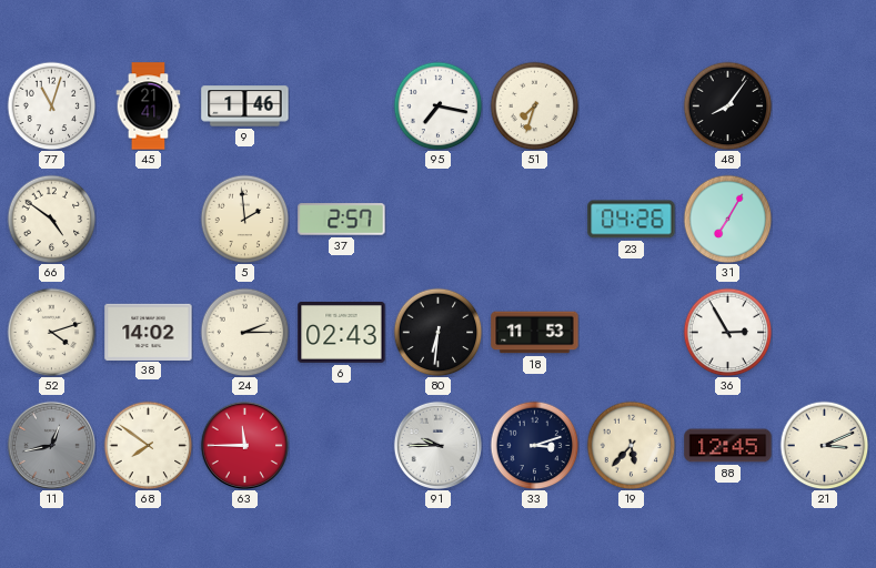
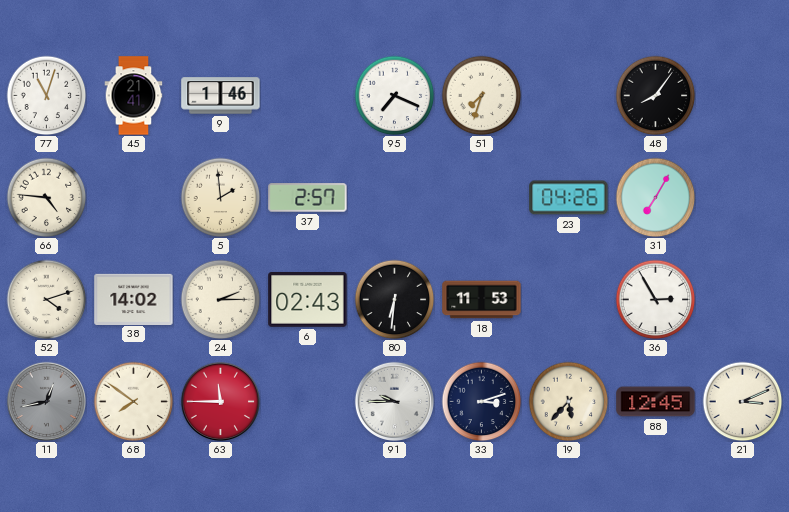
95: 7:17 -> 7:19
66: 4:51 -> 4:46
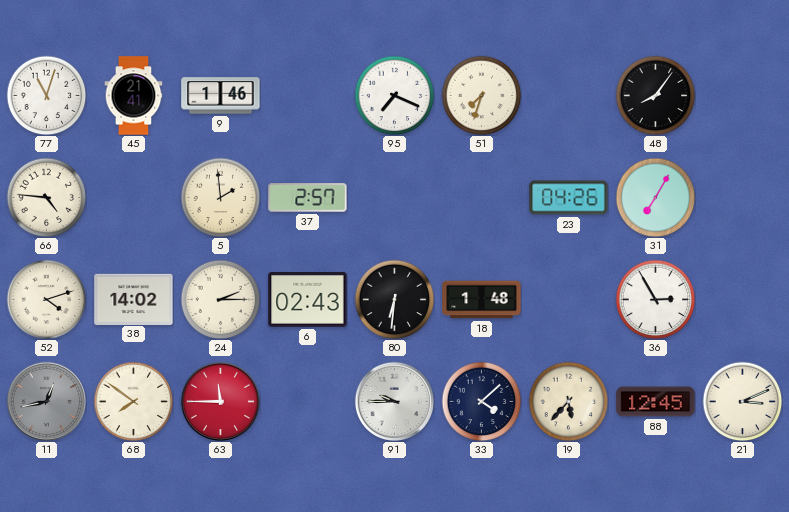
18: 11:53 -> 1:48
33: 3:12 -> 4:08
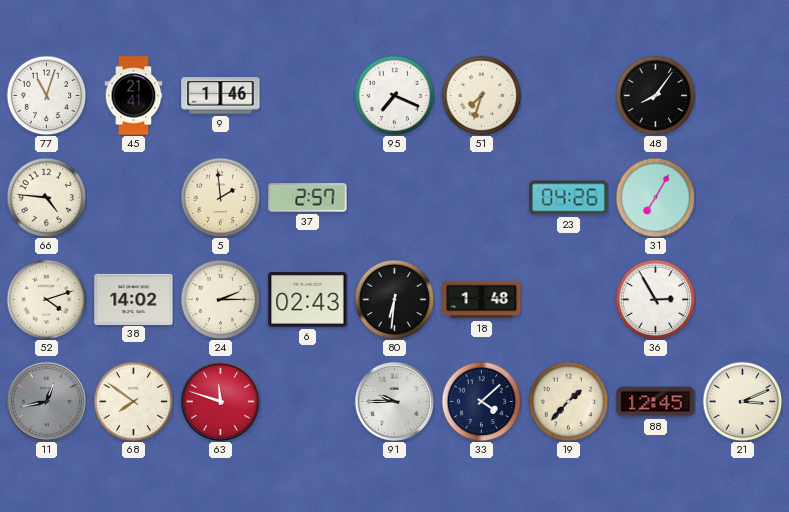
63: 11:45 -> 11:48
19: 5:37 -> 1:37
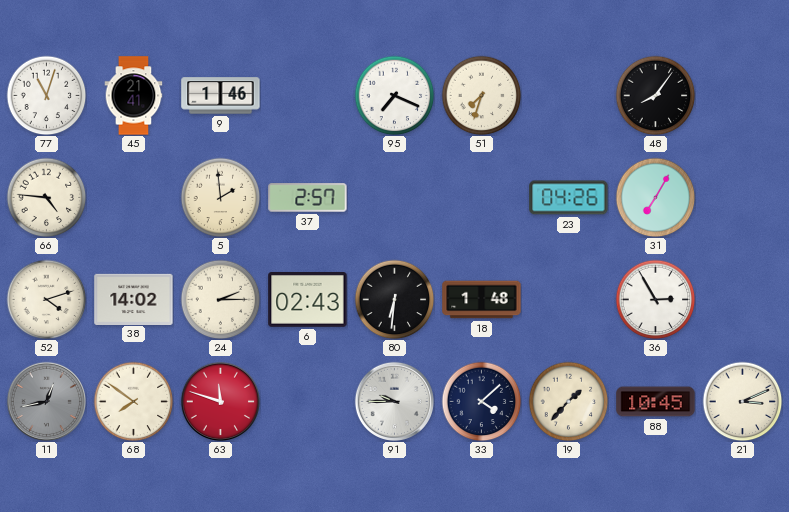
88: 12:45 -> 10:45
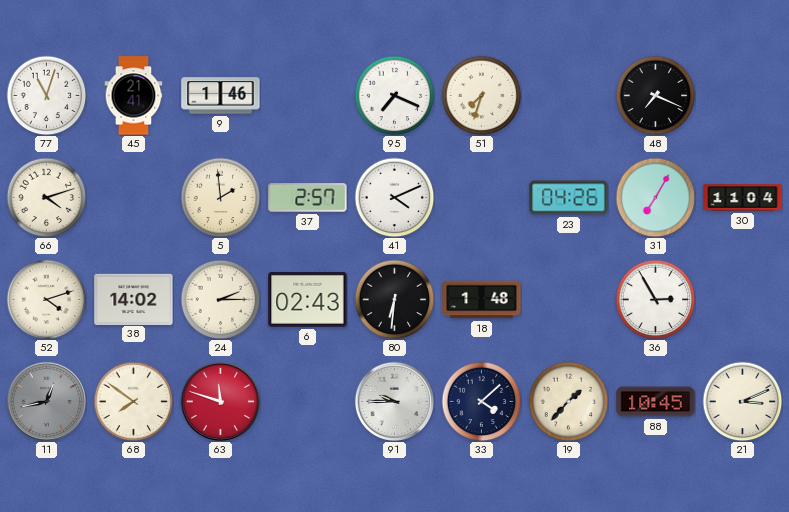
48: 8:06 -> 7:19
66: 4:46 -> 4:12
41: none -> 4:11
30: none -> 11:04
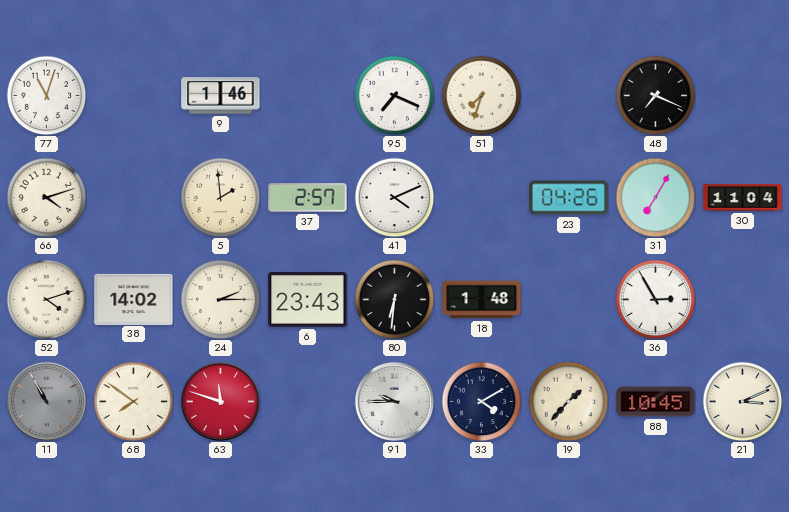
45: 21:41 -> none
6: 02:43 -> 23:43
11: 12:43 -> 10:55
33: 4:08 -> 4:10
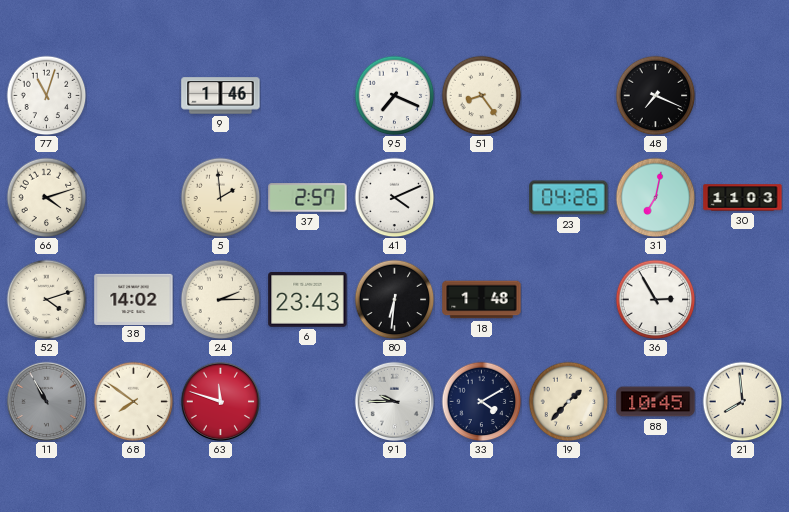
51: 7:33 -> 8:24
31: 7:05 -> 7:02
30: 11:04 -> 11:03
21: 3:11 -> 7:59
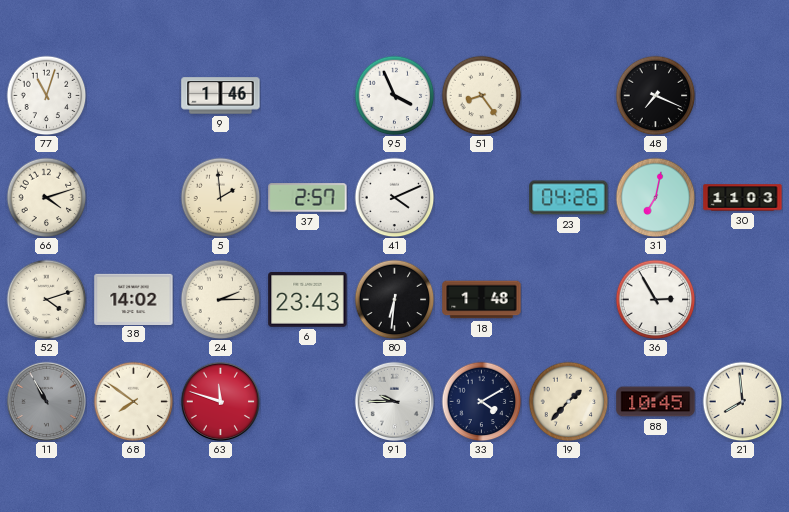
95: 7:19 -> 3:56
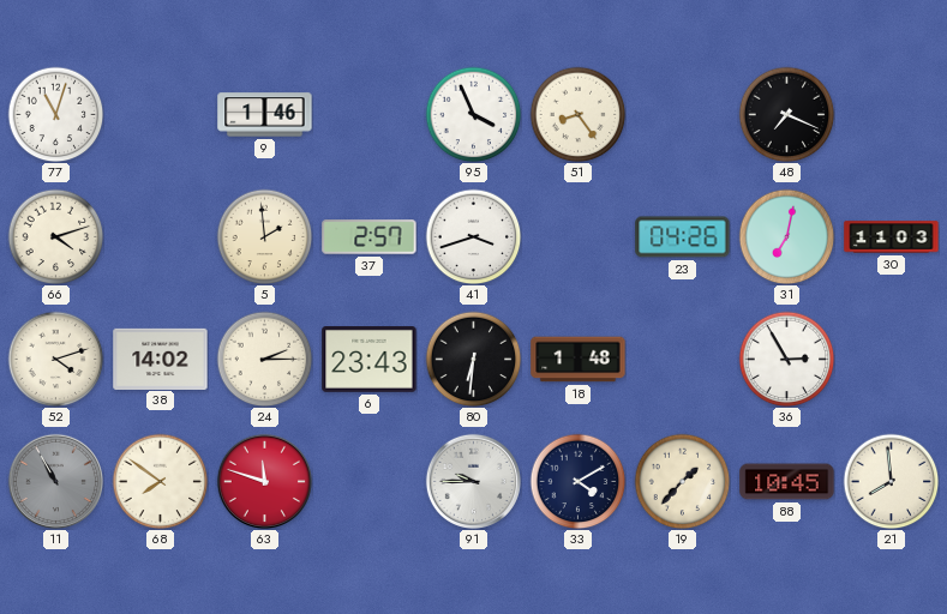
41: 4:11 -> 3:42
